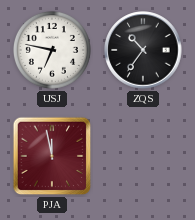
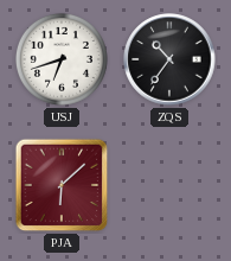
USJ: 6:47 -> 6:42
PJA: 11:58 -> 6:08
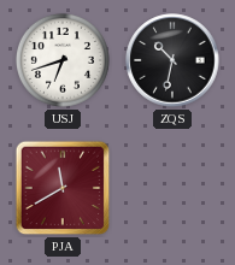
ZQS: 10:36 -> 10:32
PJA: 6:08 -> 11:40
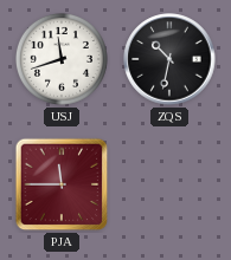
USJ: 6:42 -> 11:42
PJA: 11:40 -> 11:45
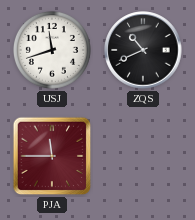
ZQS: 10:32 -> 10:41
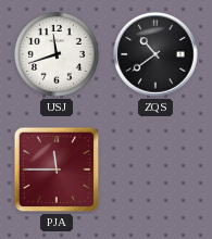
ZQS: 10:41 -> 10:39
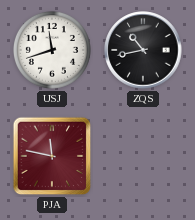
ZQS: 10:39 -> 10:43
PJA: 11:45 -> 11:47
